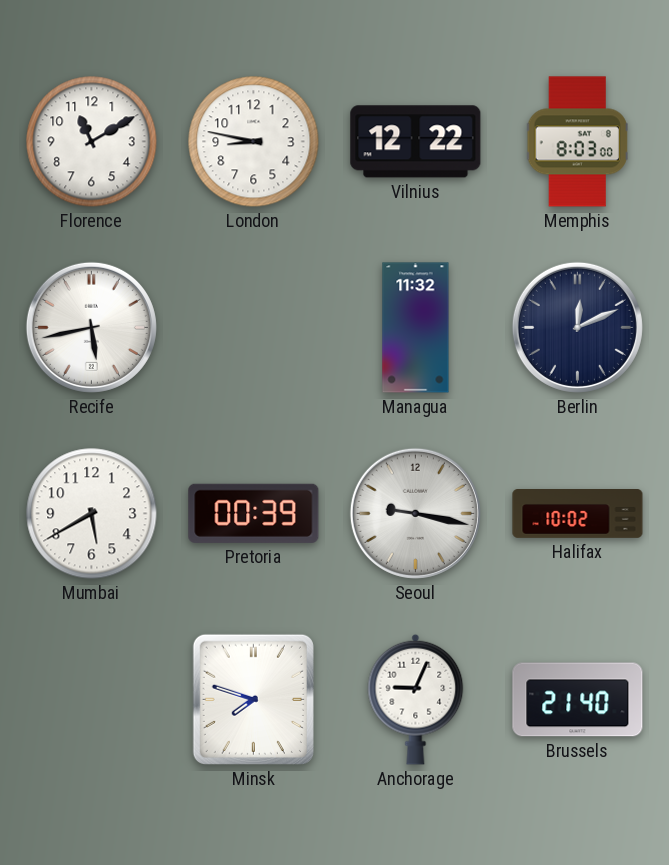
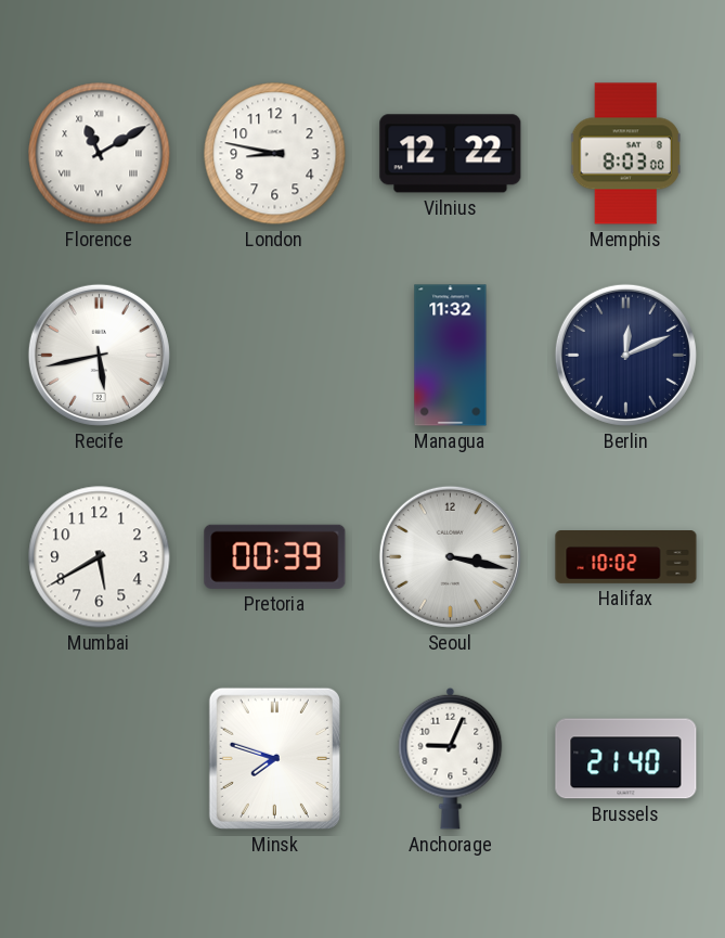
Florence numerals: Arabic -> Roman
Seoul: 9:17 -> 3:17
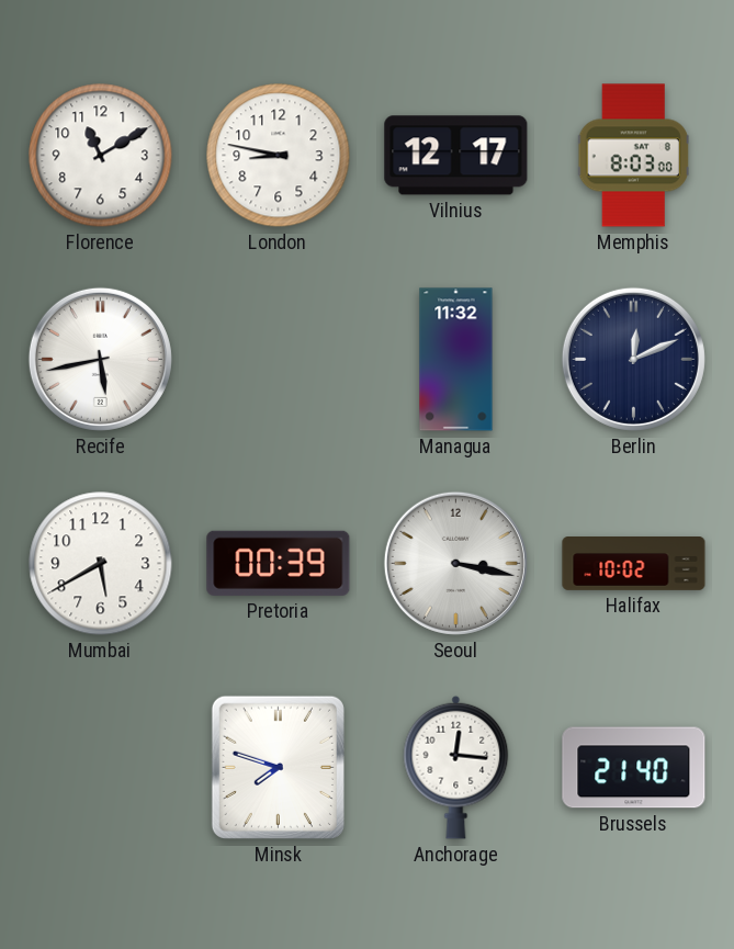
Florence numerals: Roman -> Arabic
Vilnius: 12:22 -> 12:17
Anchorage: 9:04 -> 12:16
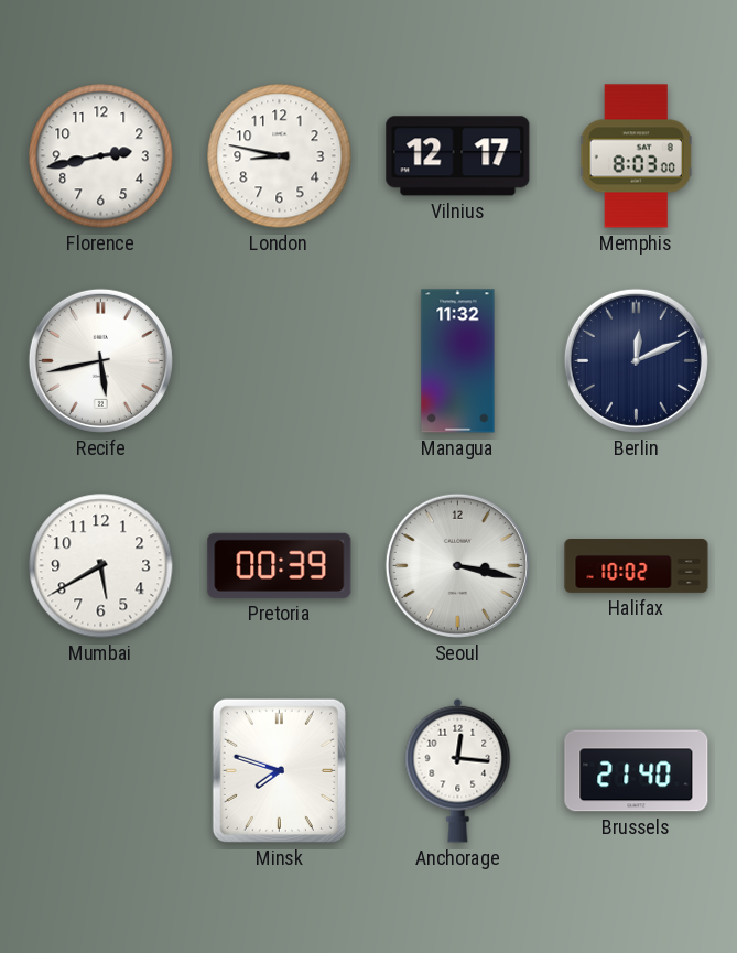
Florence: 11:10 -> 2:43
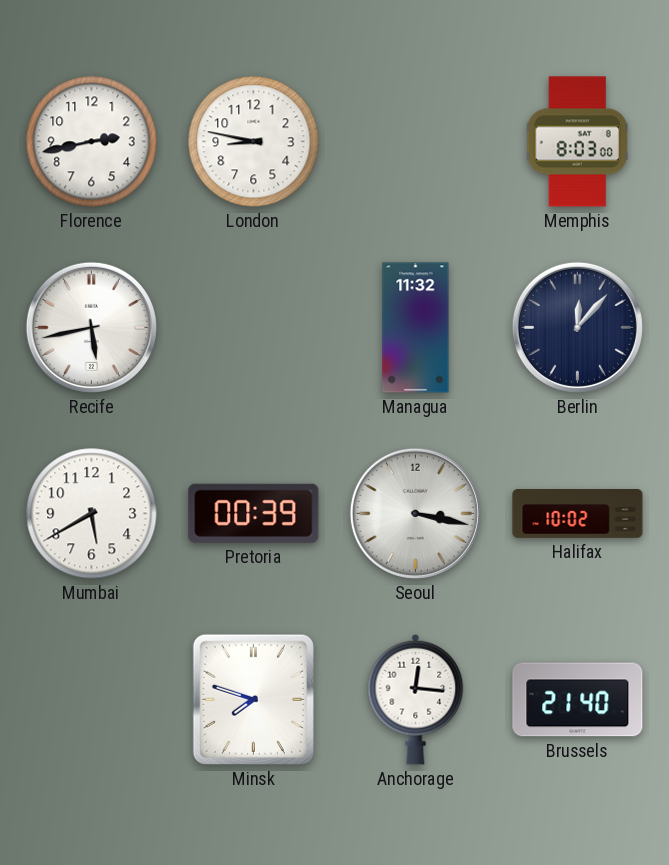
Vilnius: 12:17 -> none
Berlin: 12:11 -> 12:07
